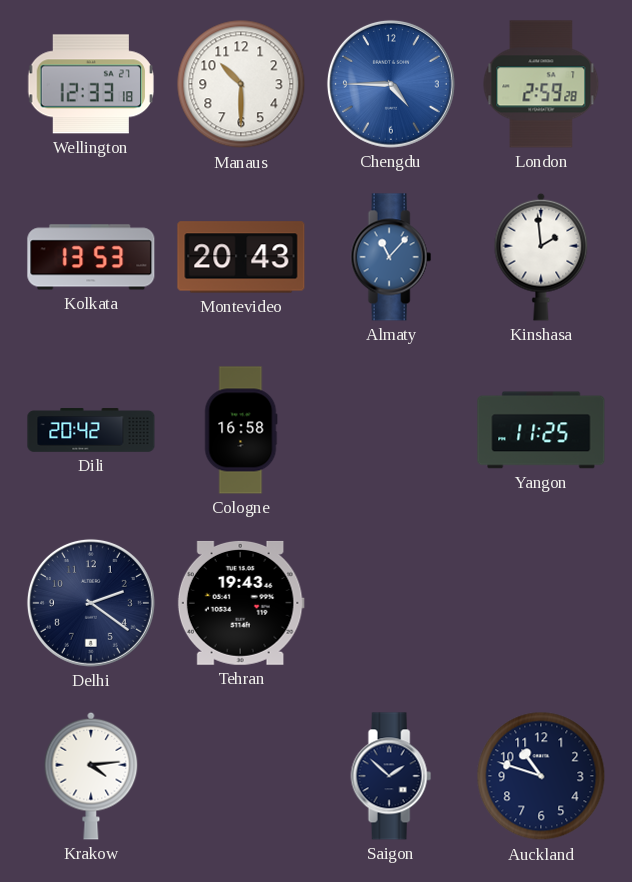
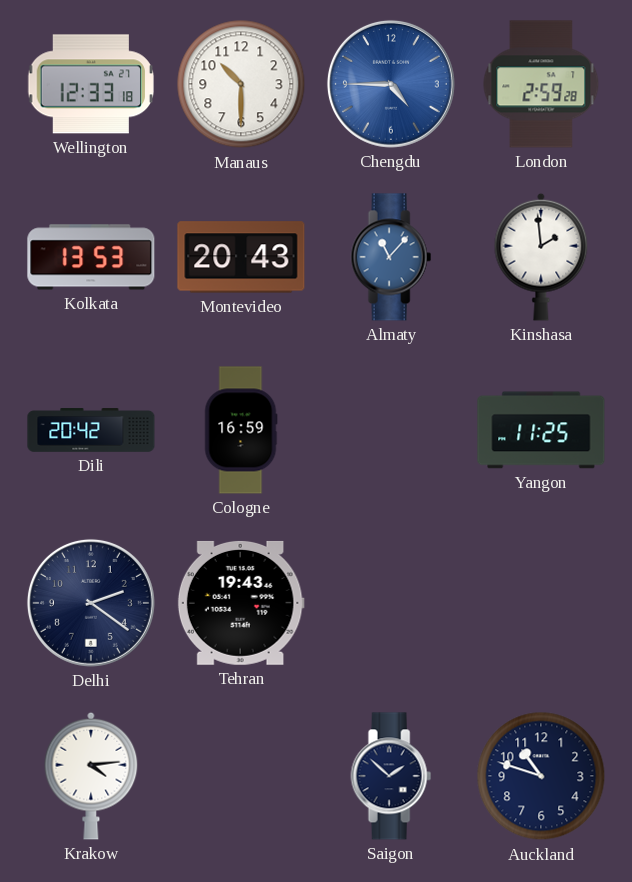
Cologne: 16:58 -> 16:59
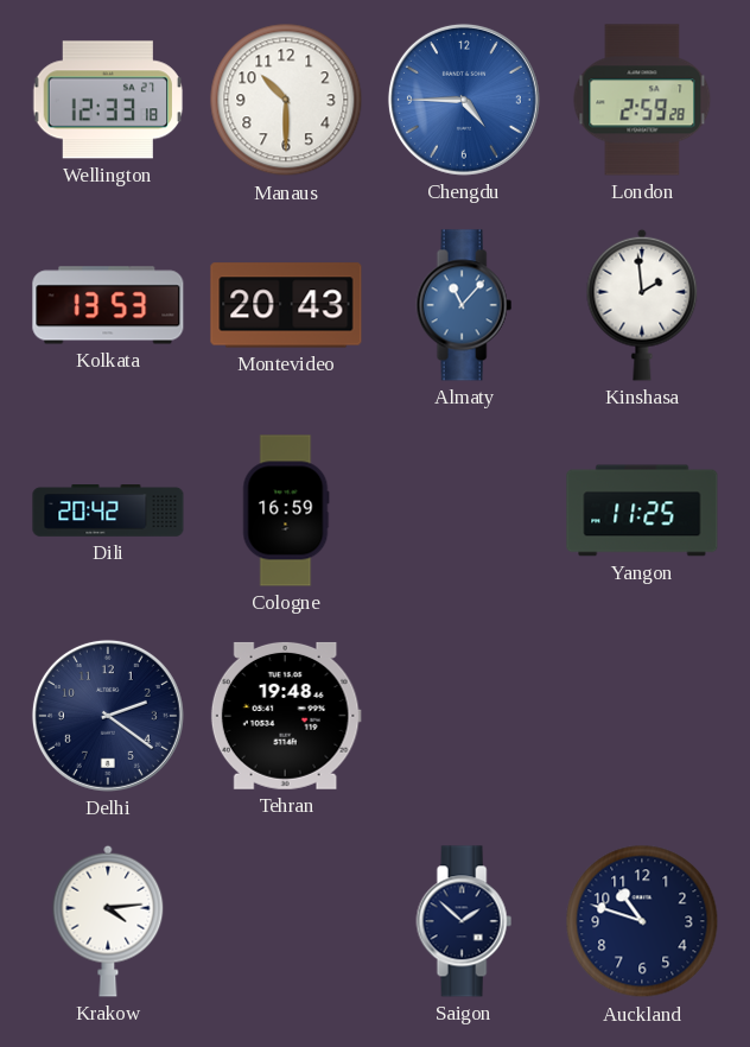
Tehran: 19:43 -> 19:48
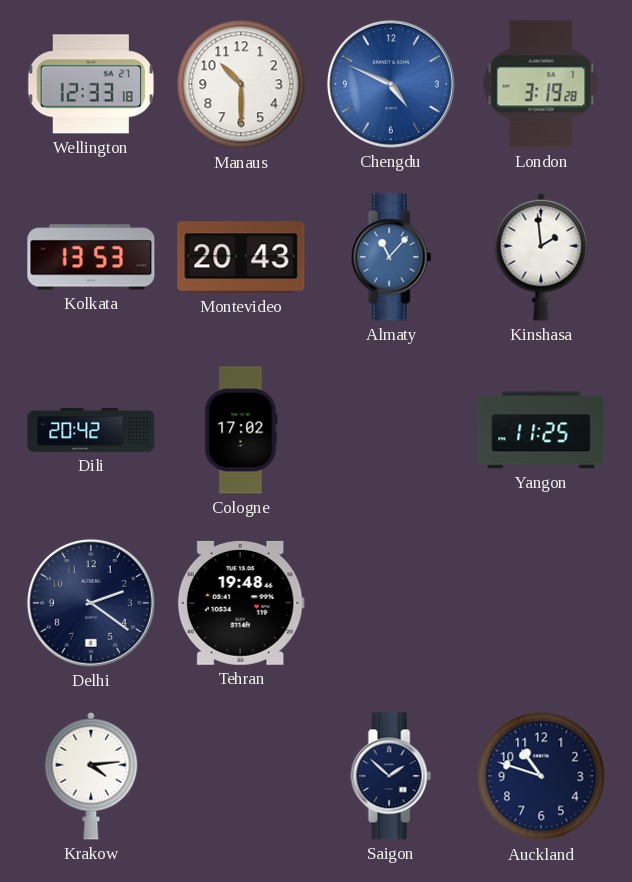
Chengdu: 4:45 -> 4:49
London: 2:59 -> 3:19
Cologne: 16:59 -> 17:02
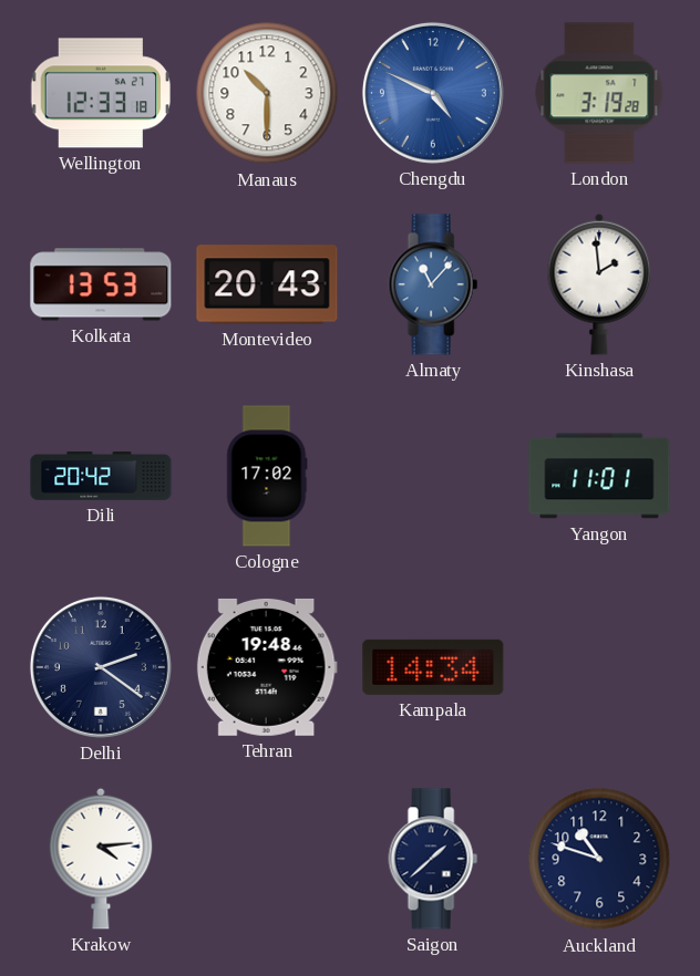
Yangon: 11:25 -> 11:01
Kampala: none -> 14:34
Saigon: 1:52 -> 1:38
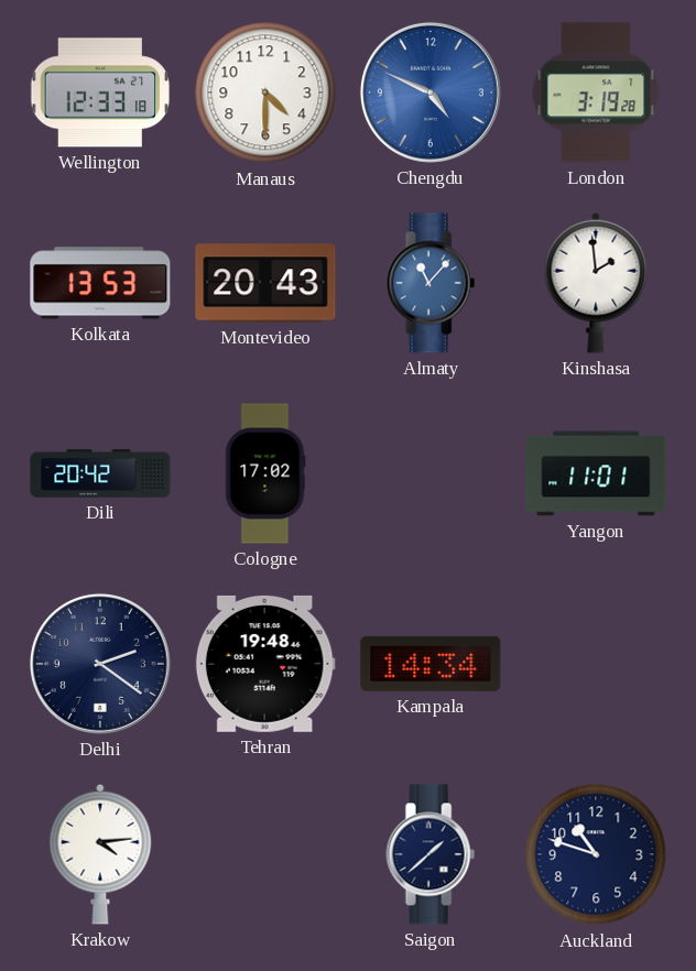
Manaus: 10:30 -> 4:30
